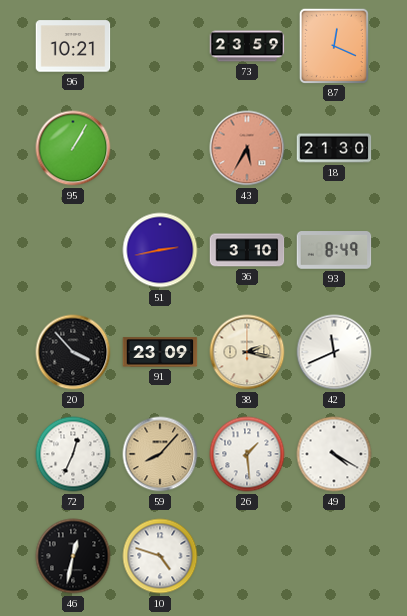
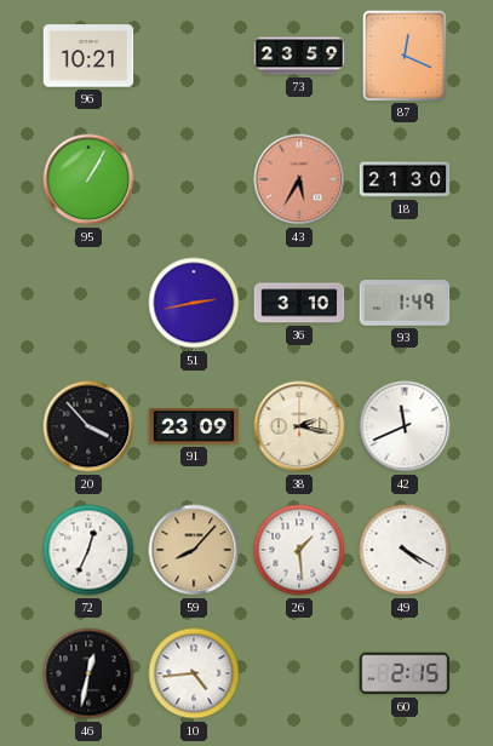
93: 8:49 -> 1:49
10: 4:48 -> 4:44
60: none -> 2:15
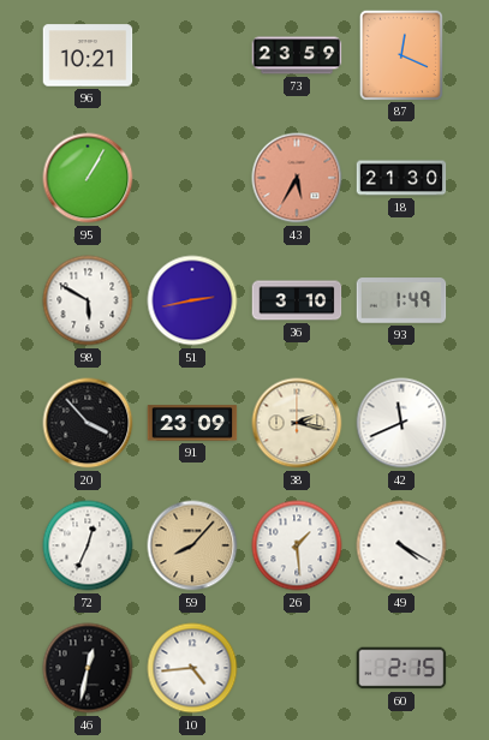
98: none -> 5:50
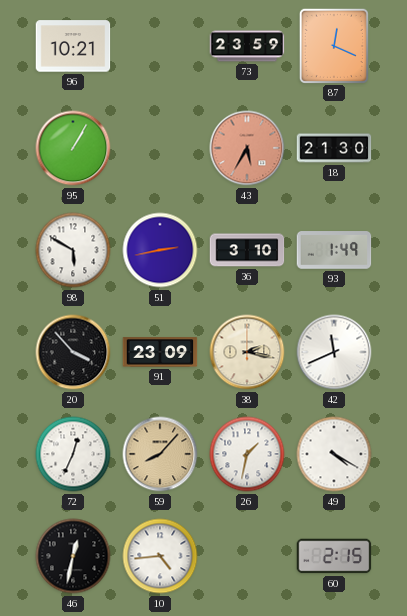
26: 1:29 -> 1:32
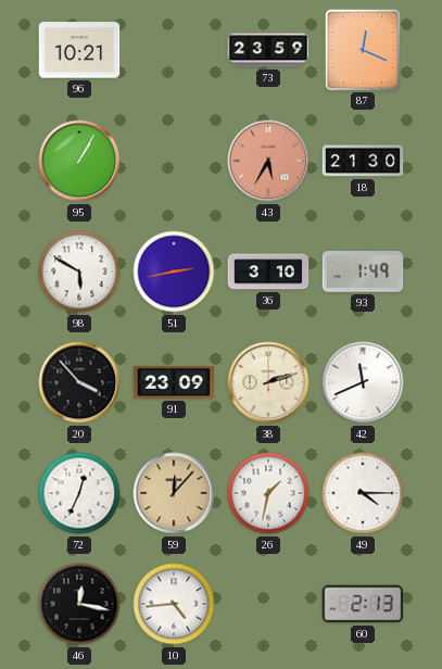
38: 2:17 -> 2:12
59: 8:07 -> 12:07
49: 4:20 -> 4:15
46: 12:32 -> 12:17
60: 2:15 -> 2:13
